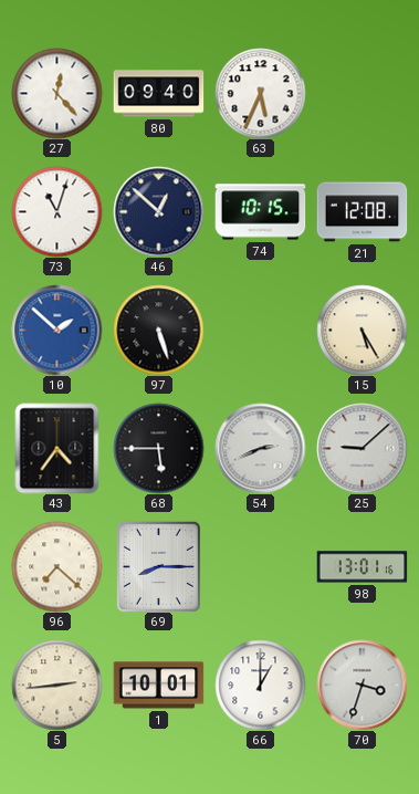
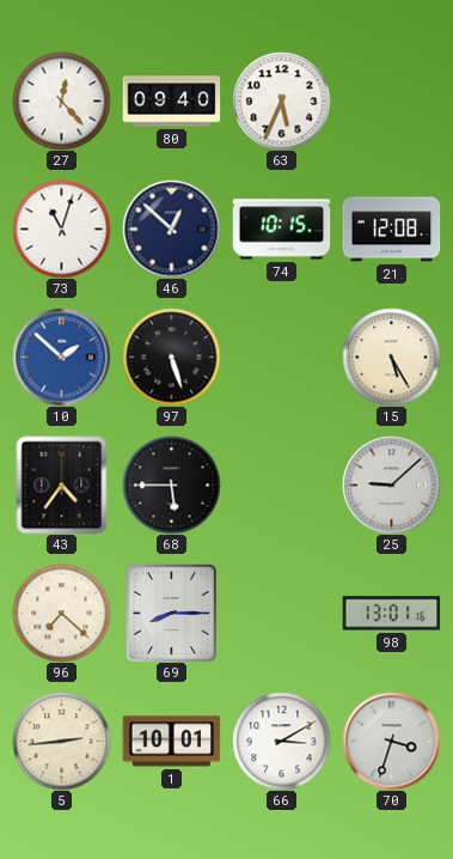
54: 2:41 -> none
66: 1:00 -> 3:10
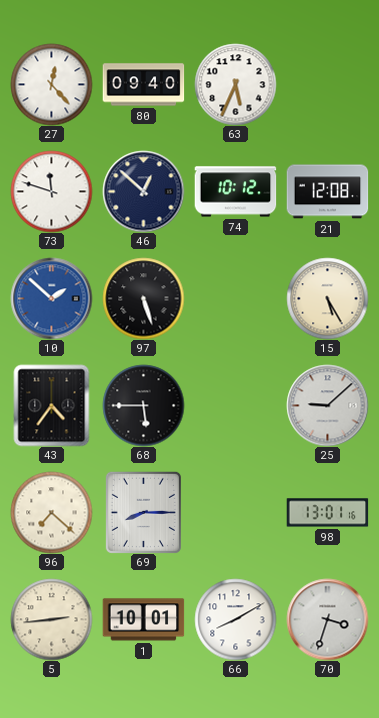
73: 11:03 -> 11:48
74: 10:15 -> 10:12
66: 3:10 -> 8:10
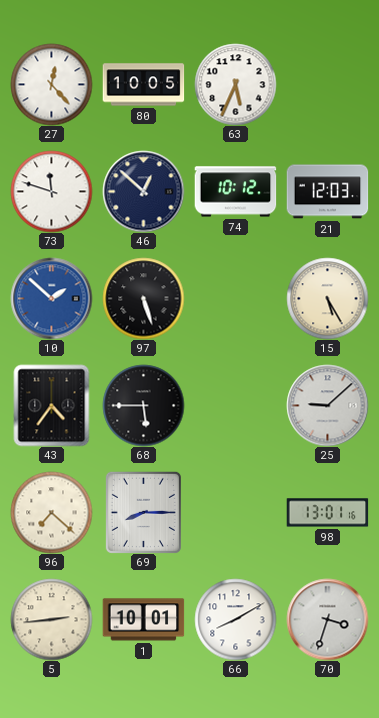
80: 09:40 -> 10:05
21: 12:08 -> 12:03
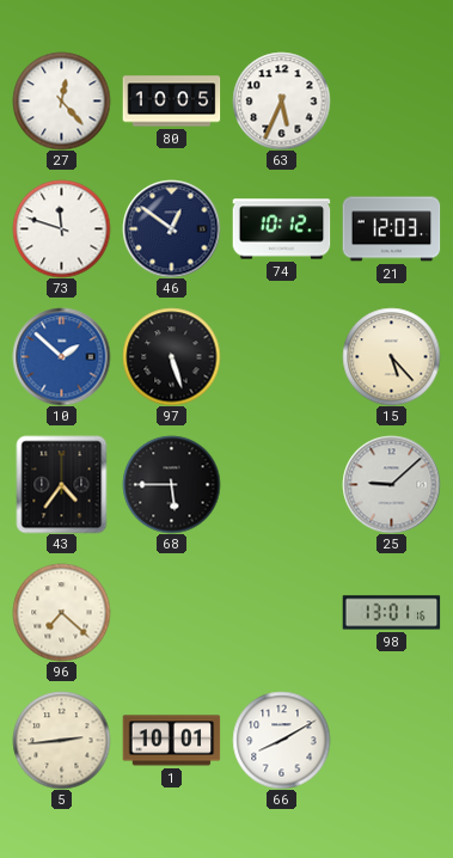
46: 12:52 -> 12:51
15: 5:25 -> 5:23
69: 8:15 -> none
70: 3:33 -> none
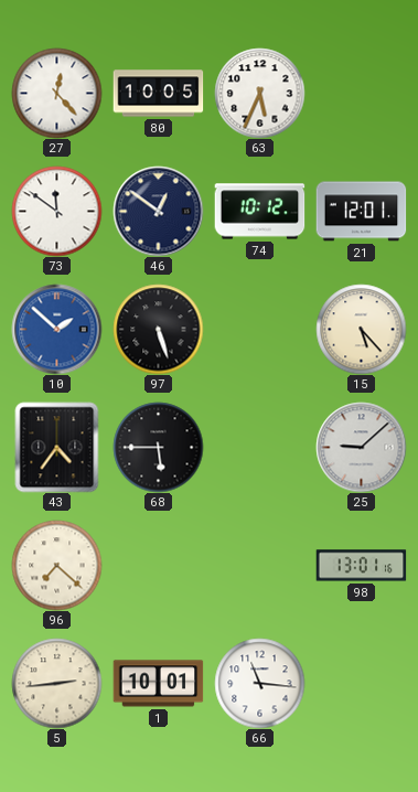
73: 11:48 -> 11:51
21: 12:03 -> 12:01
66: 8:10 -> 11:16
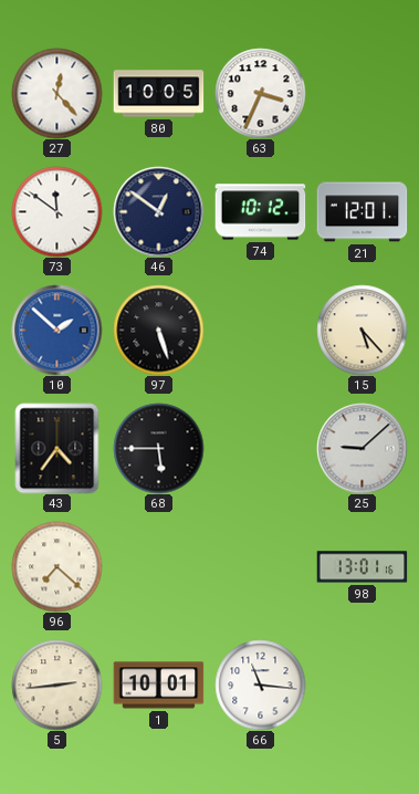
63: 5:34 -> 3:34
